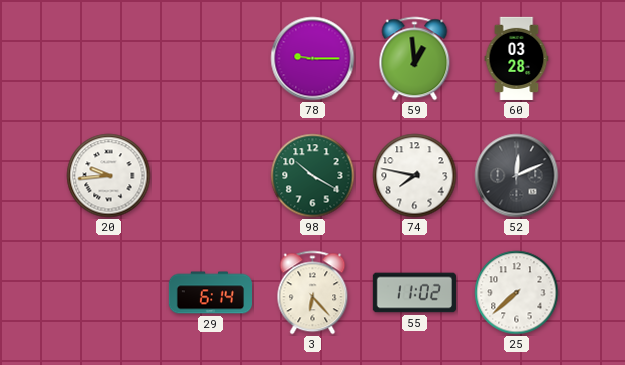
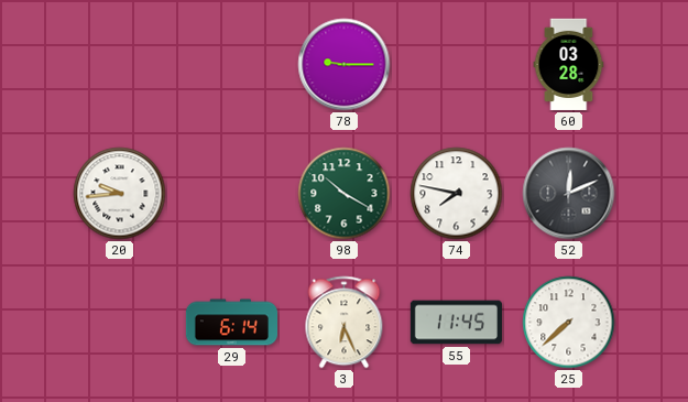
59: 12:59 -> none
3: 6:23 -> 6:26
55: 11:02 -> 11:45
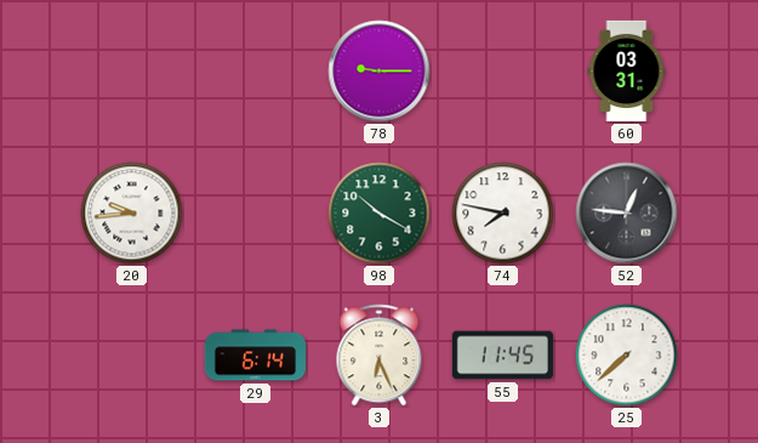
60: 03:28 -> 03:31
52: 12:11 -> 12:46
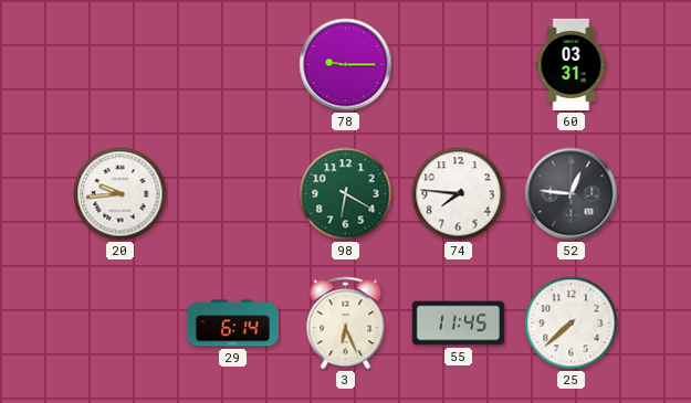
98: 10:20 -> 6:20
74: 7:47 -> 7:46
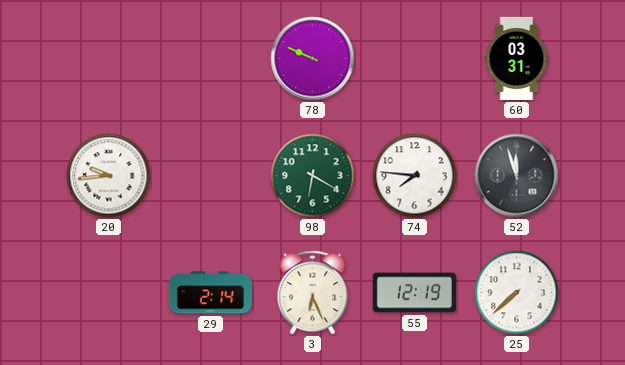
78: 9:15 -> 9:49
52: 12:46 -> 11:57
29: 6:14 -> 2:14
55: 11:45 -> 12:19
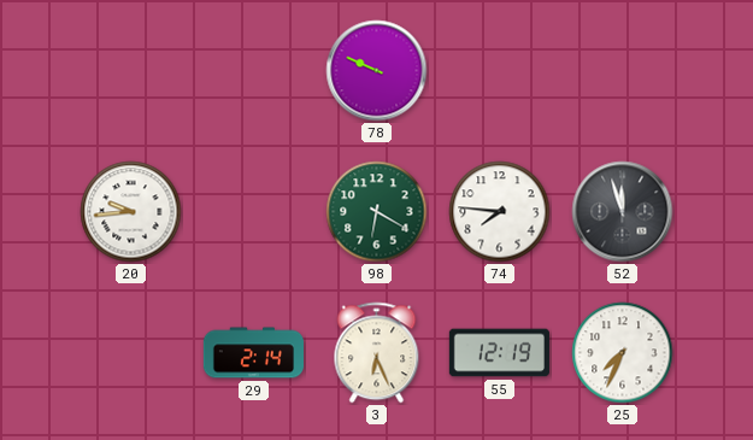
60: 03:31 -> none
25: 7:38 -> 7:34
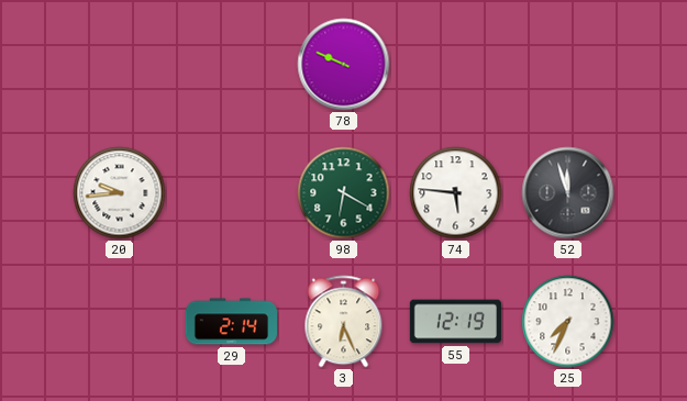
74: 7:46 -> 5:46
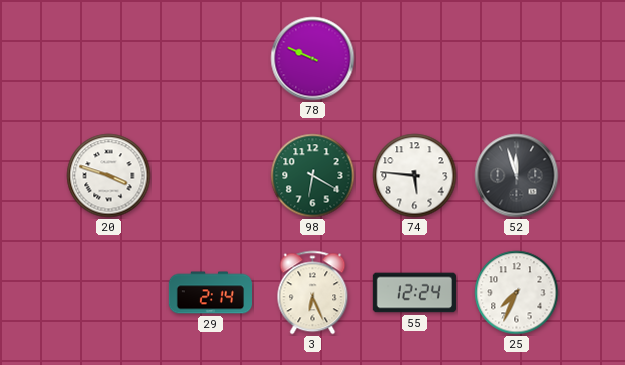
20: 9:44 -> 3:48
55: 12:19 -> 12:24
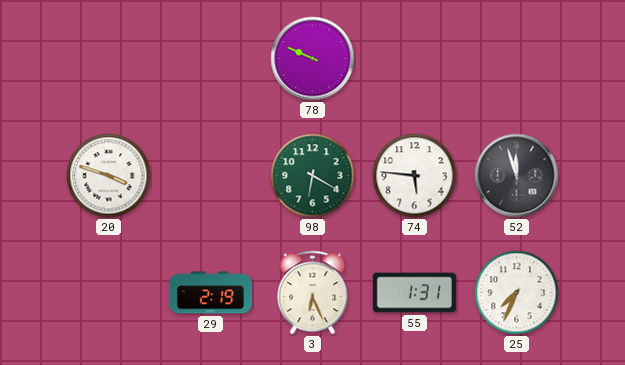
29: 2:14 -> 2:19
55: 12:24 -> 1:31
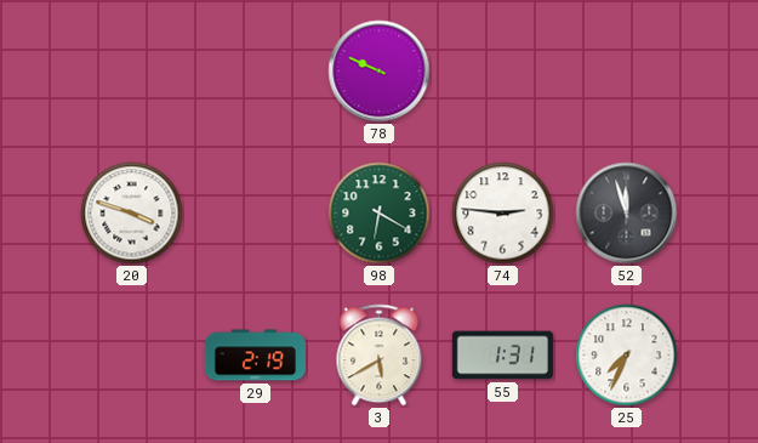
74: 5:46 -> 2:46
3: 6:26 -> 5:40
